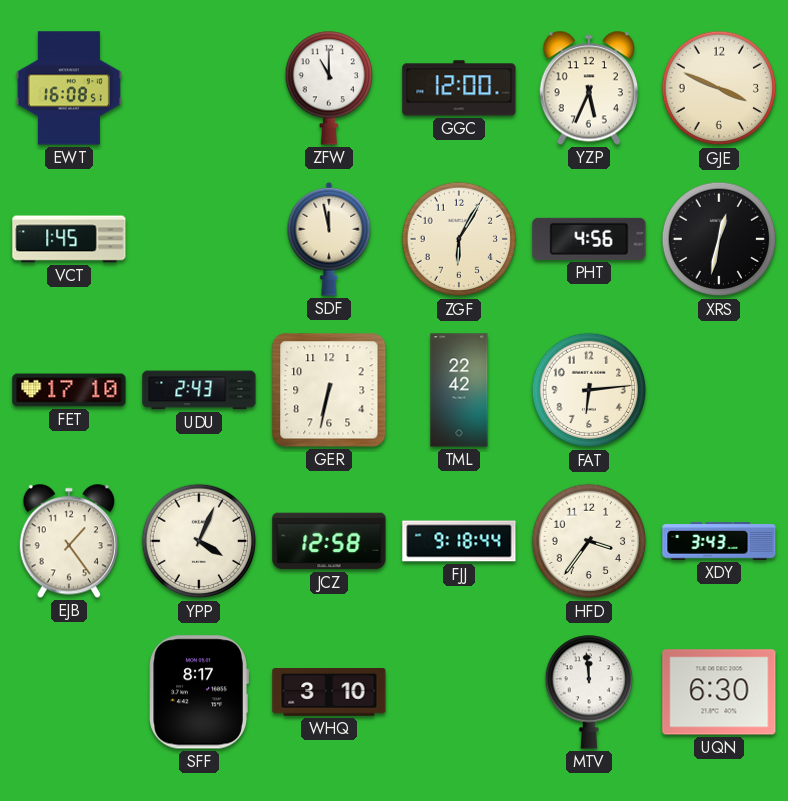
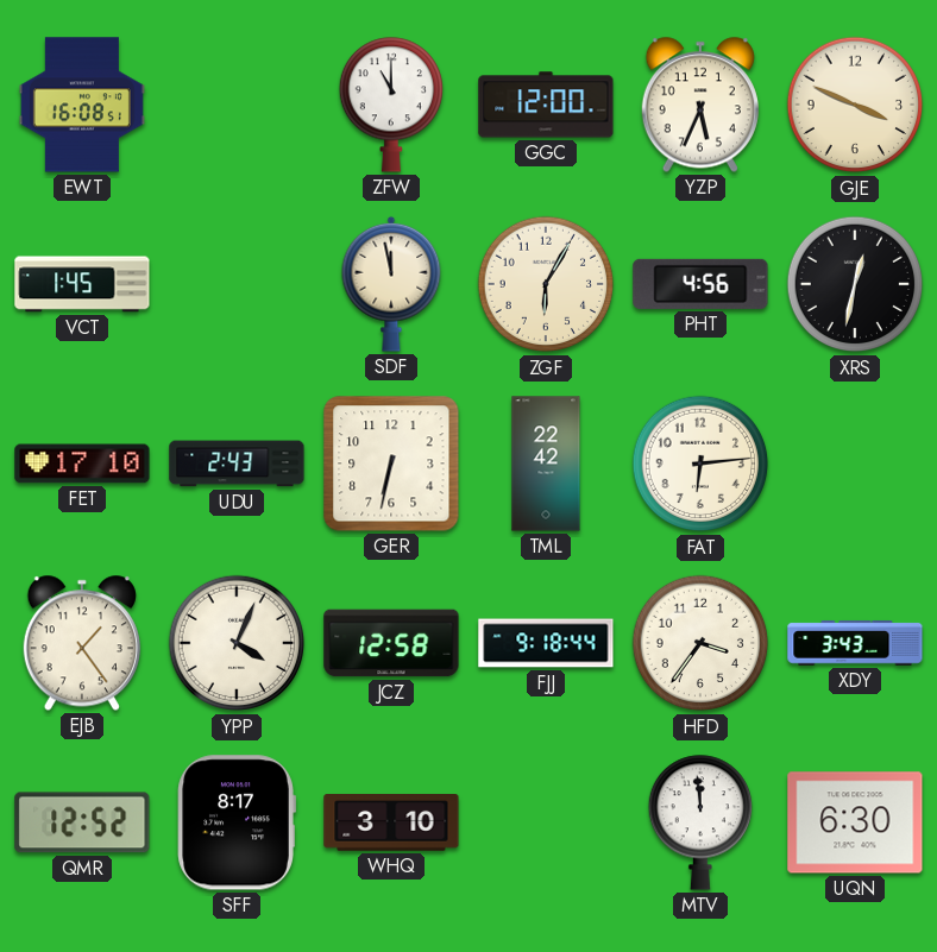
QMR: none -> 12:52
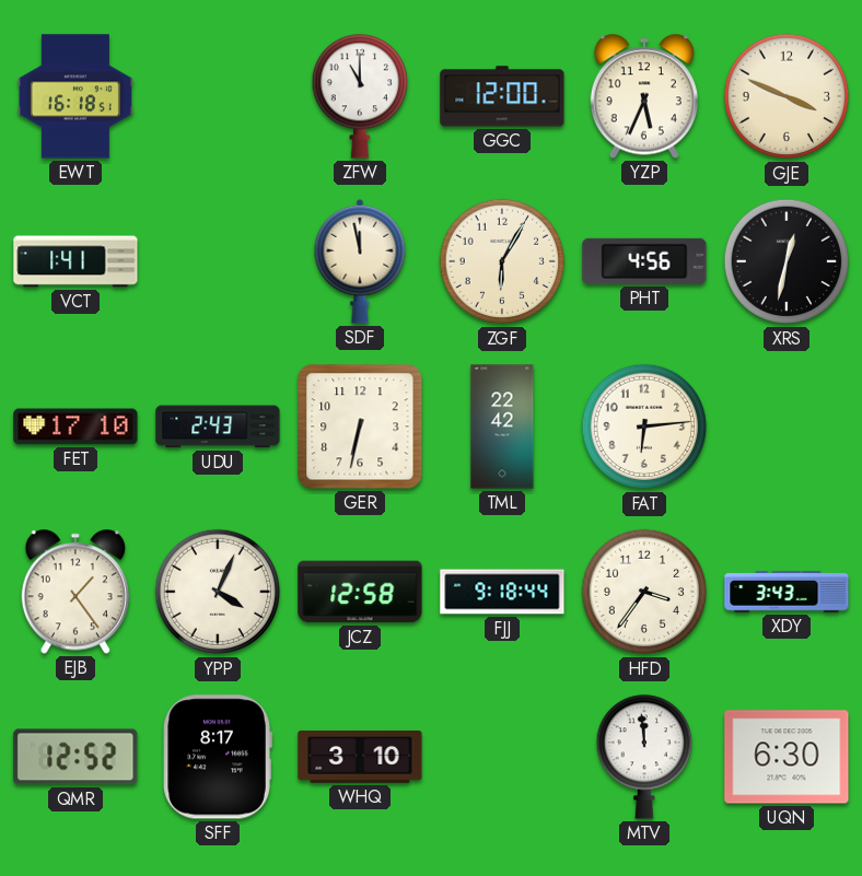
EWT: 16:08 -> 16:18
VCT: 1:45 -> 1:41
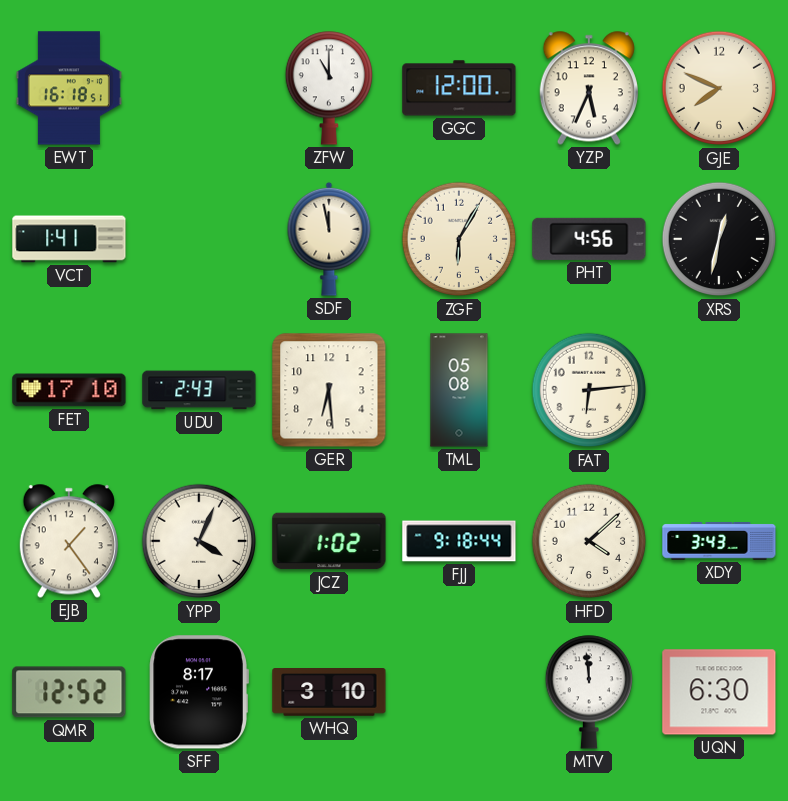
GJE: 3:49 -> 7:49
GER: 6:32 -> 6:29
TML: 22:42 -> 05:08
JCZ: 12:58 -> 1:02
HFD: 3:36 -> 4:08
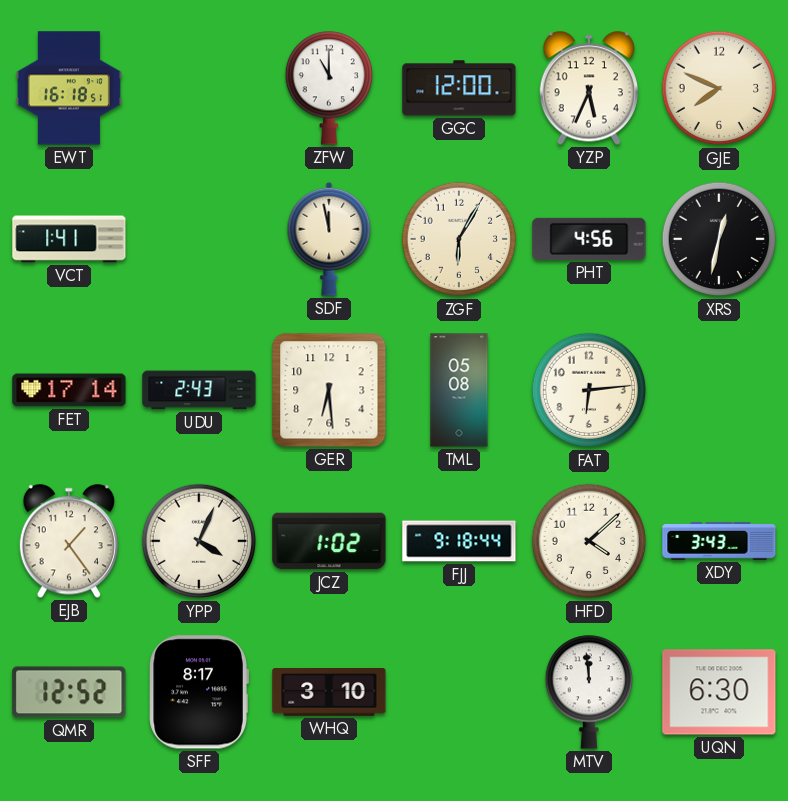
FET: 17:10 -> 17:14
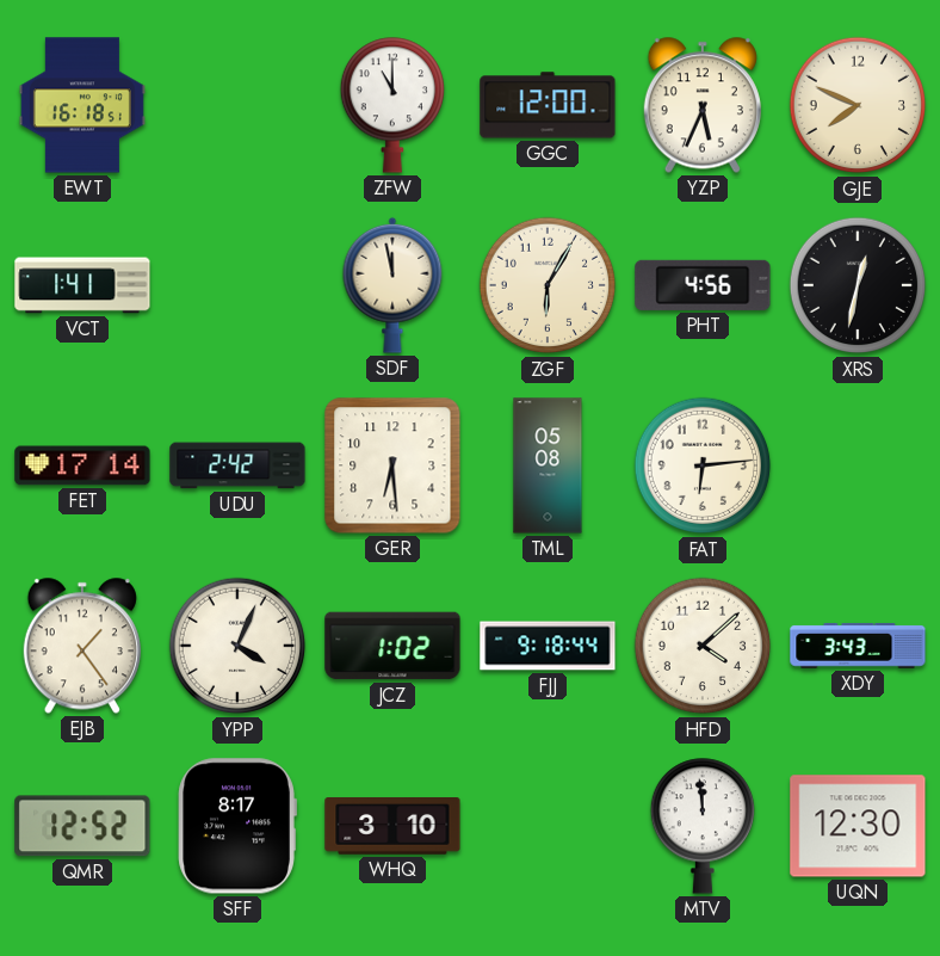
UDU: 2:43 -> 2:42
UQN: 6:30 -> 12:30
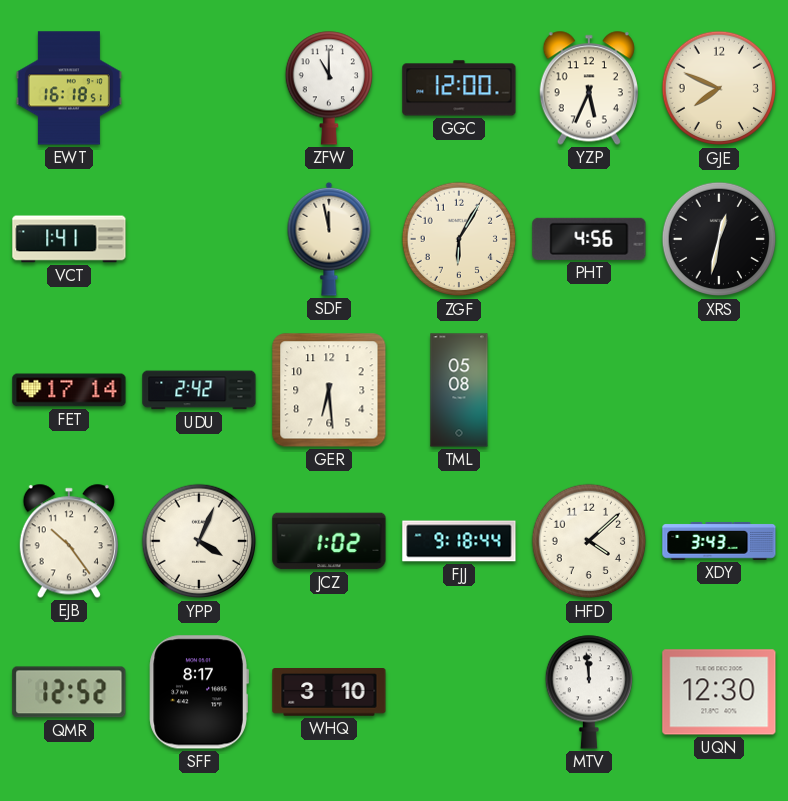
FAT: 6:14 -> none
EJB: 1:24 -> 10:24
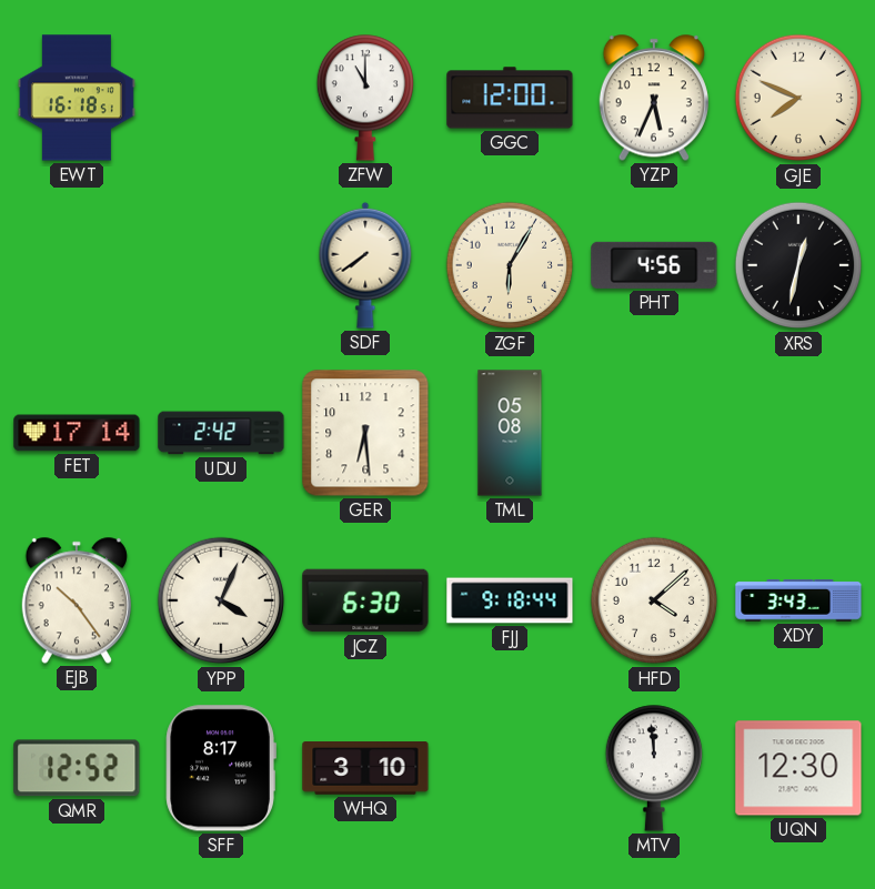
VCT: 1:41 -> none
SDF: 11:58 -> 7:39
JCZ: 1:02 -> 6:30
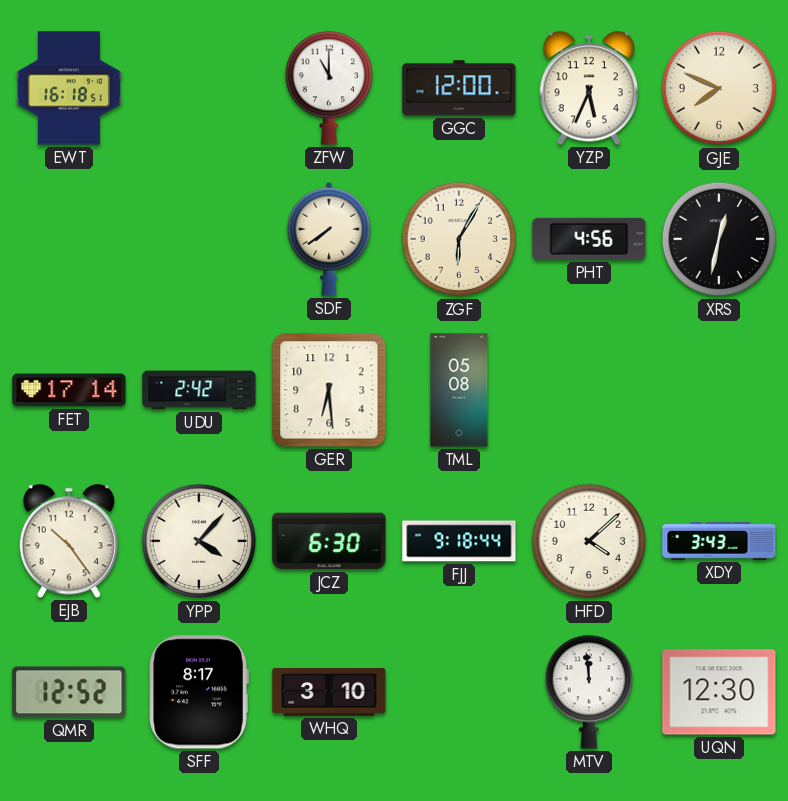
YPP: 4:04 -> 4:07
